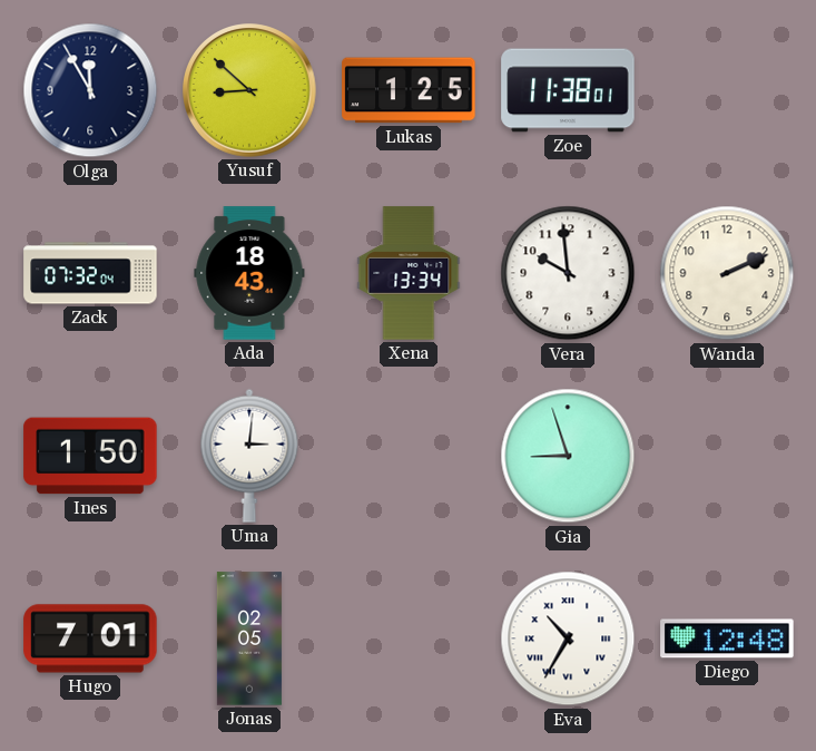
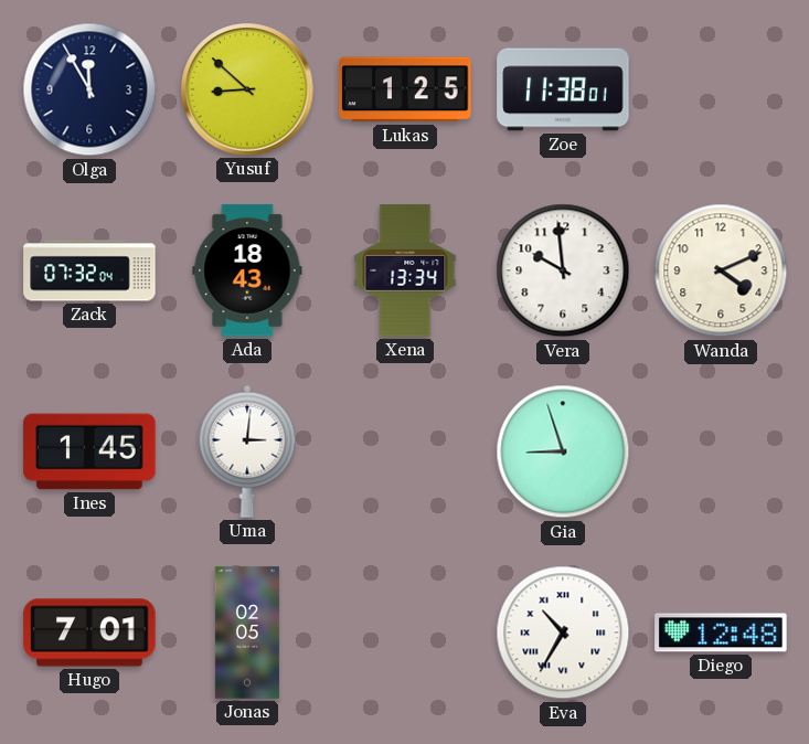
Wanda: 2:11 -> 4:11
Ines: 1:50 -> 1:45
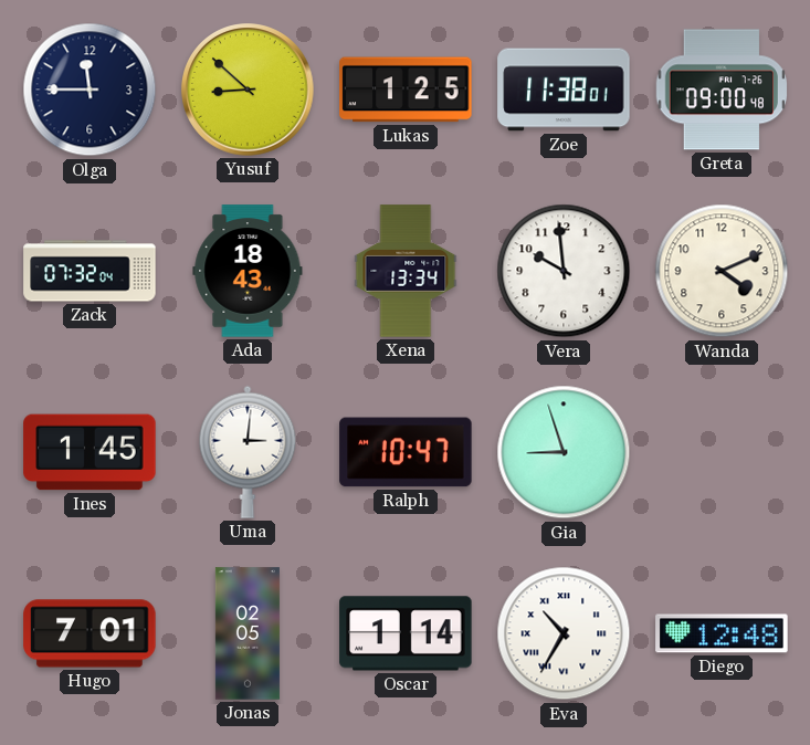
Olga: 11:55 -> 11:45
Greta: none -> 09:00
Ralph: none -> 10:47
Oscar: none -> 1:14
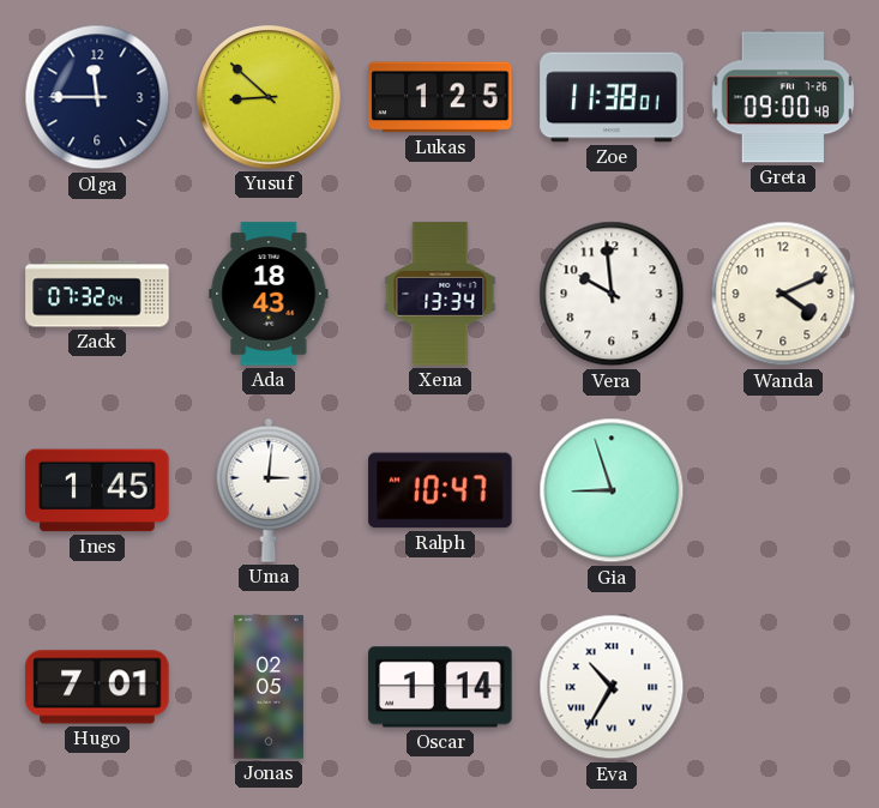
Diego: 12:48 -> none
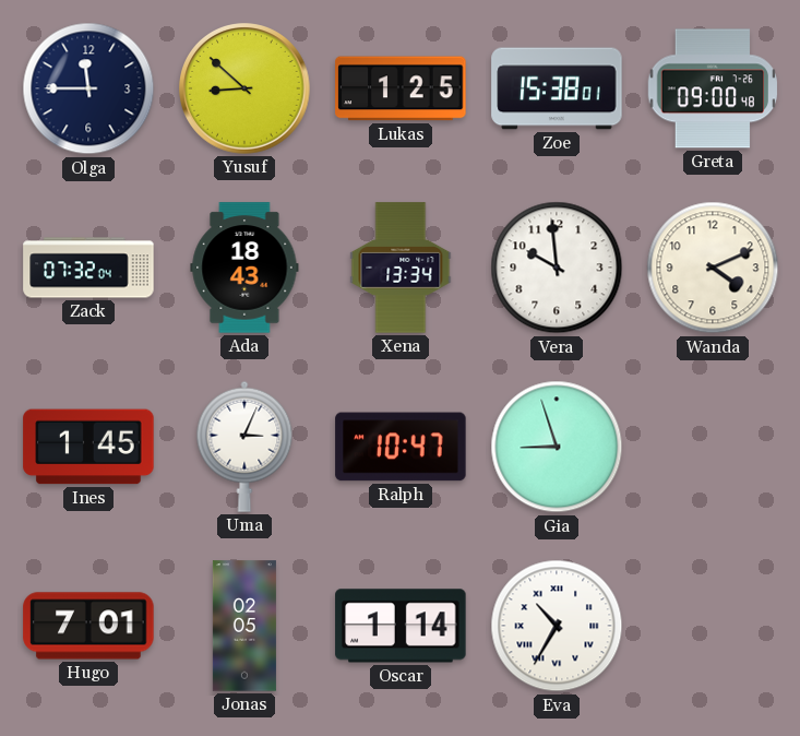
Zoe: 11:38 -> 15:38
Uma: 3:01 -> 3:04
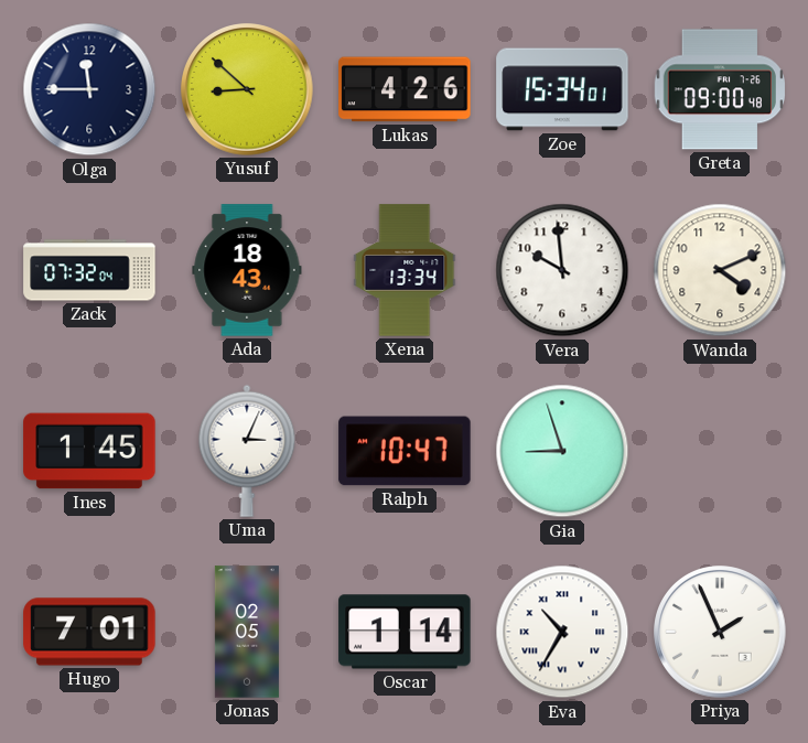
Lukas: 1:25 -> 4:26
Zoe: 15:38 -> 15:34
Priya: none -> 1:56
